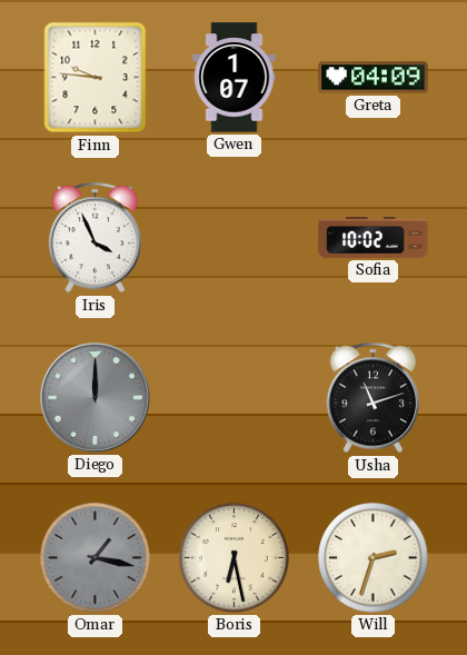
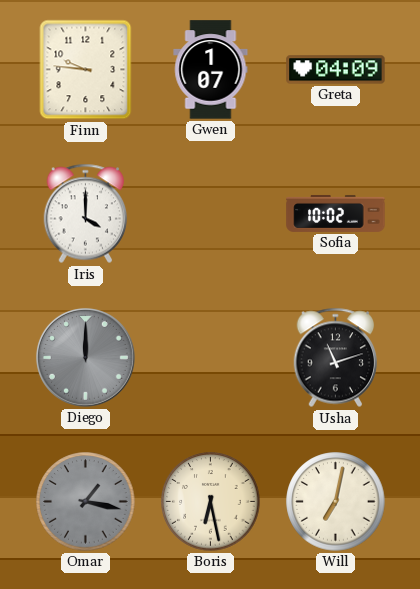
Iris: 3:56 -> 4:00
Will: 2:33 -> 7:02
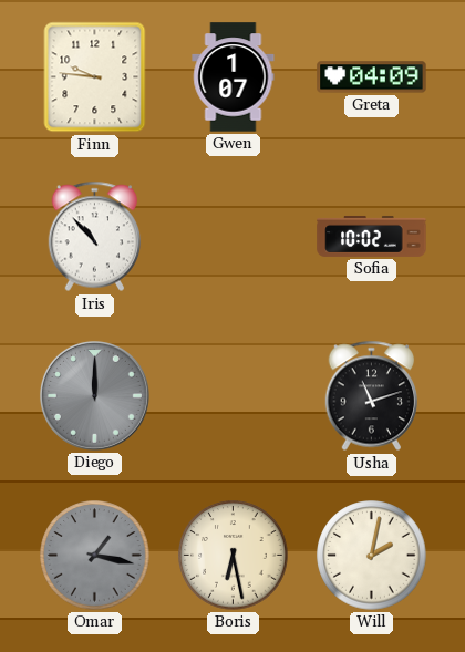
Iris: 4:00 -> 10:53
Will: 7:02 -> 2:02
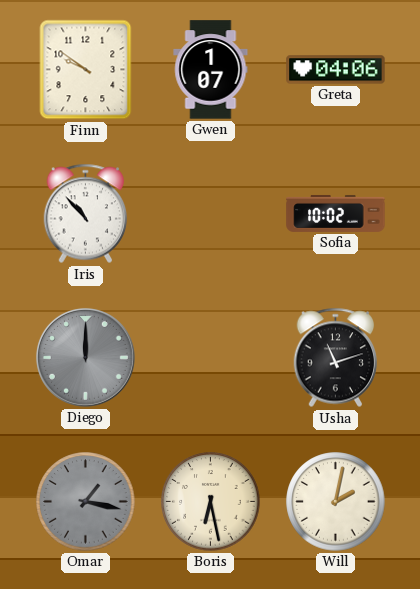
Finn: 9:46 -> 9:51
Greta: 04:09 -> 04:06
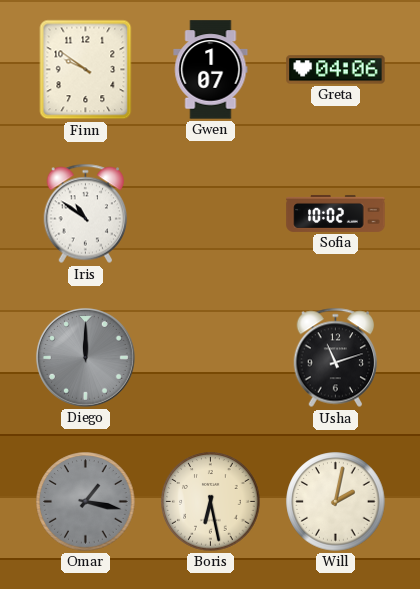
Iris: 10:53 -> 10:51
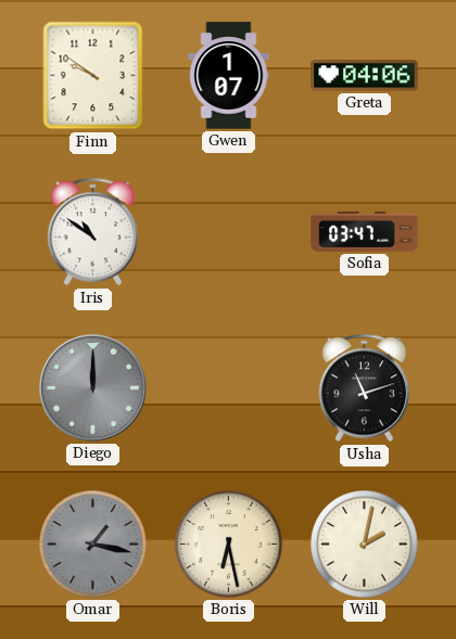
Sofia: 10:02 -> 03:47
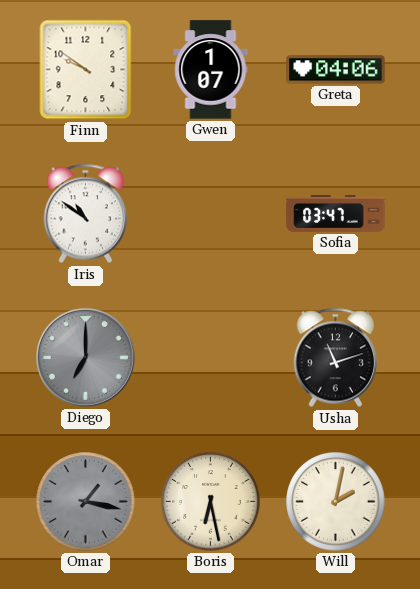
Diego: 12:00 -> 7:00
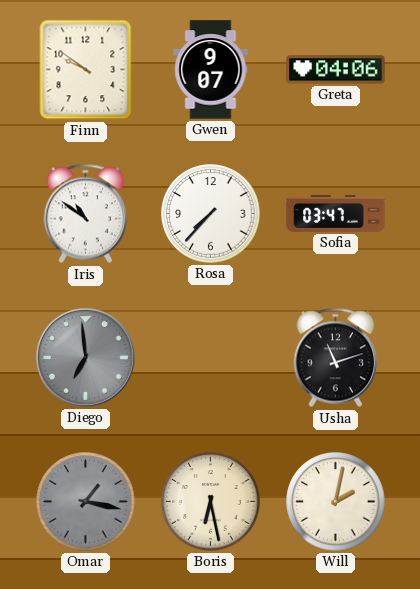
Gwen: 1:07 -> 9:07
Rosa: none -> 7:37
Diego: 7:00 -> 6:59
